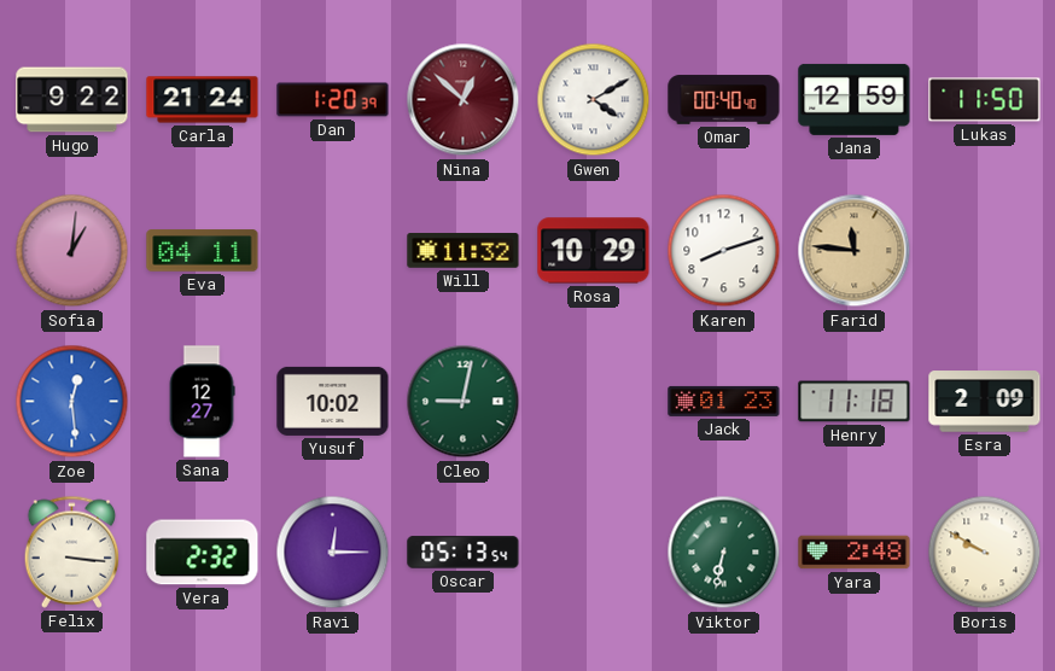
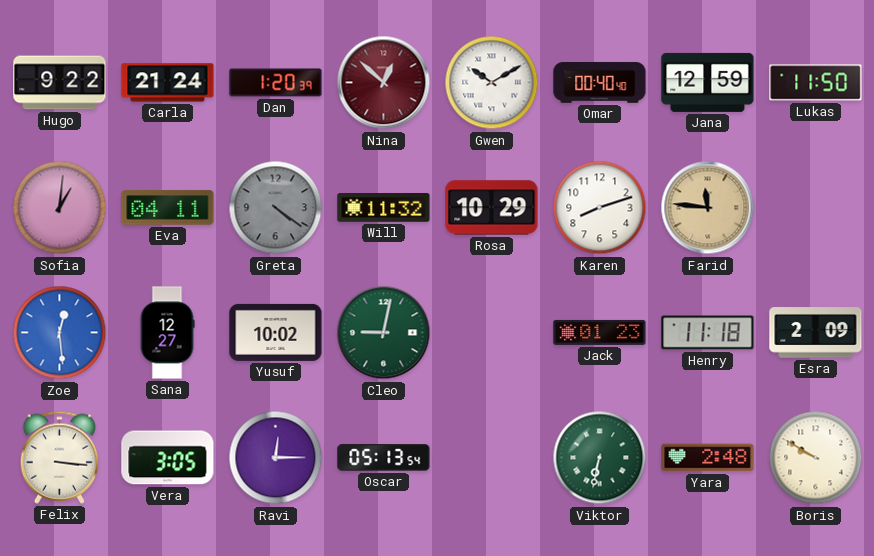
Gwen: 4:10 -> 10:10
Greta: none -> 4:21
Vera: 2:32 -> 3:05
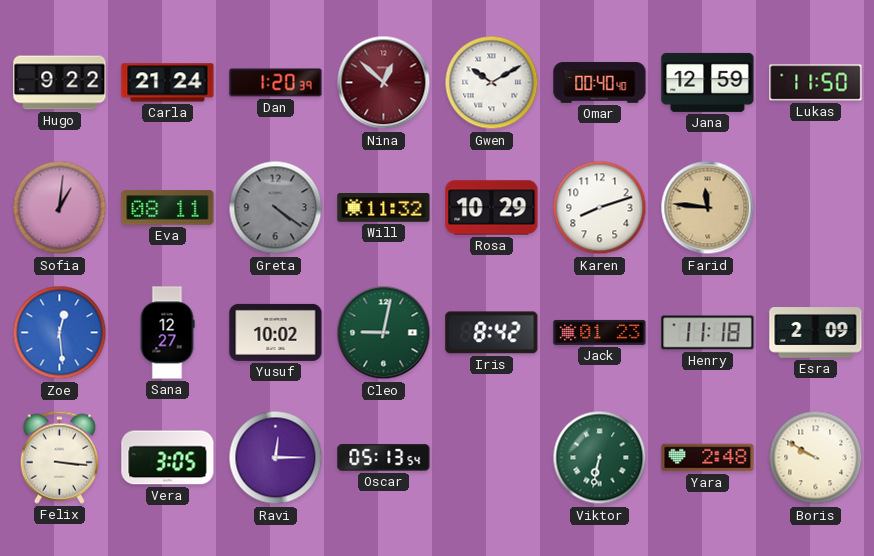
Eva: 04:11 -> 08:11
Iris: none -> 8:42
